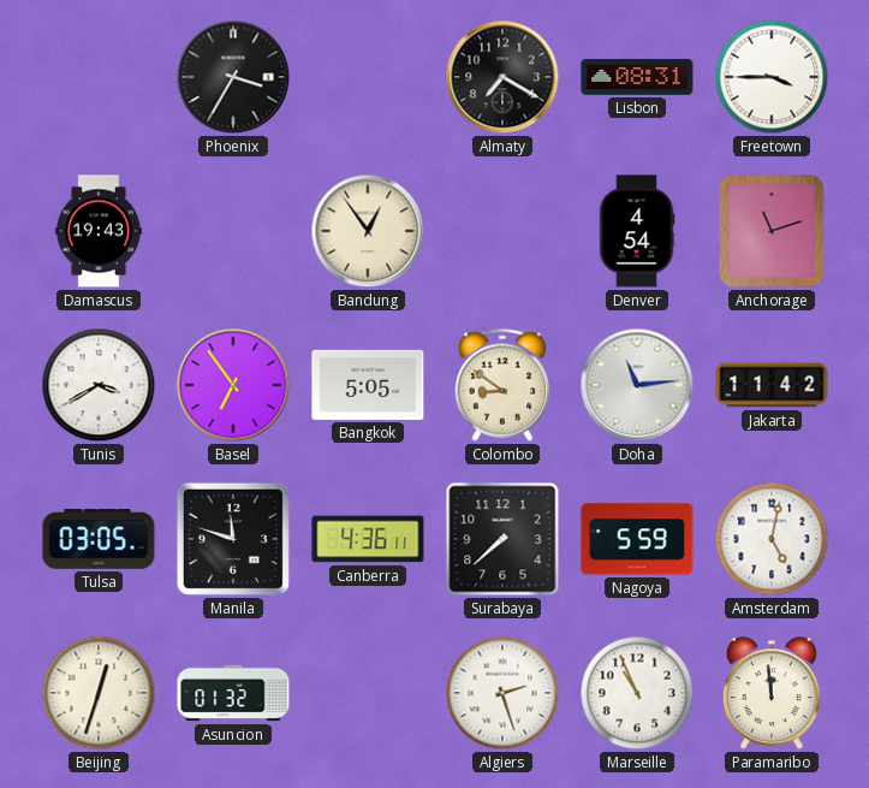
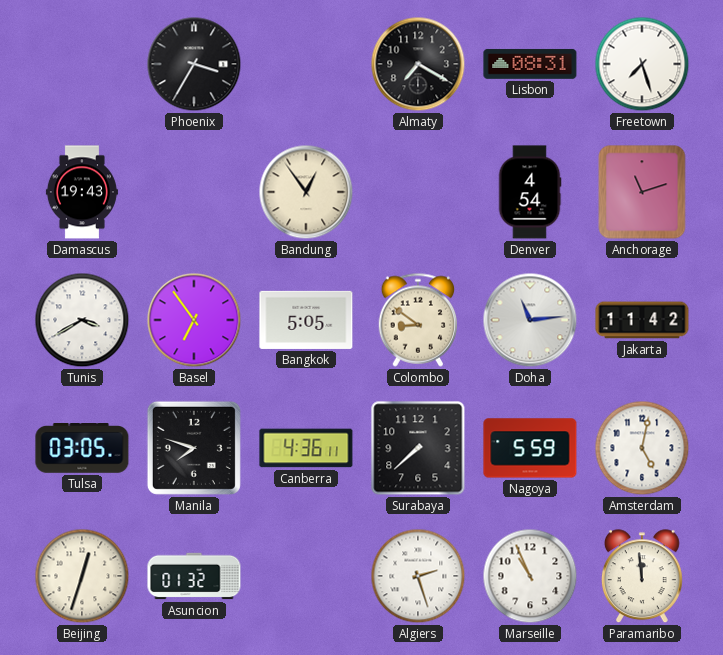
Freetown: 3:45 -> 7:27
Manila: 11:48 -> 7:48
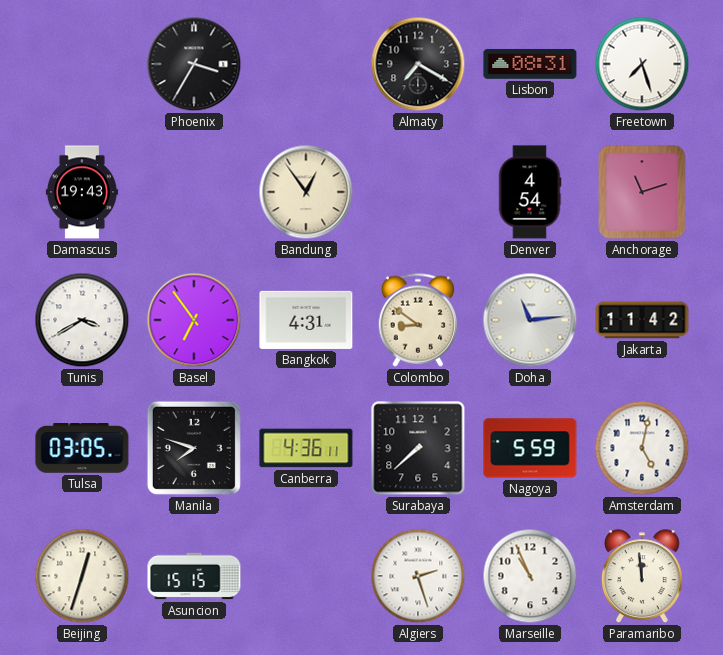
Bangkok: 5:05 -> 4:31
Asuncion: 01:32 -> 15:15
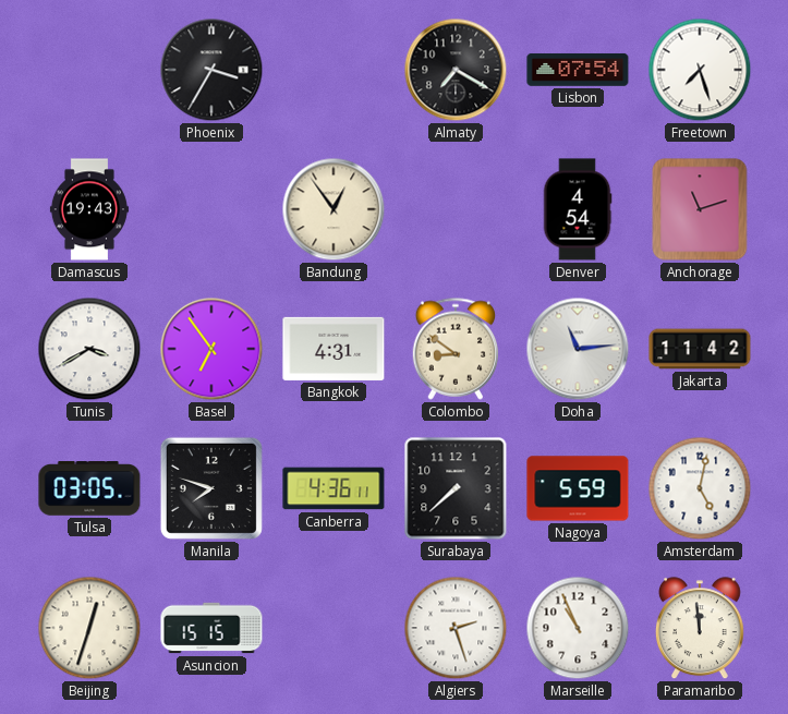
Lisbon: 08:31 -> 07:54
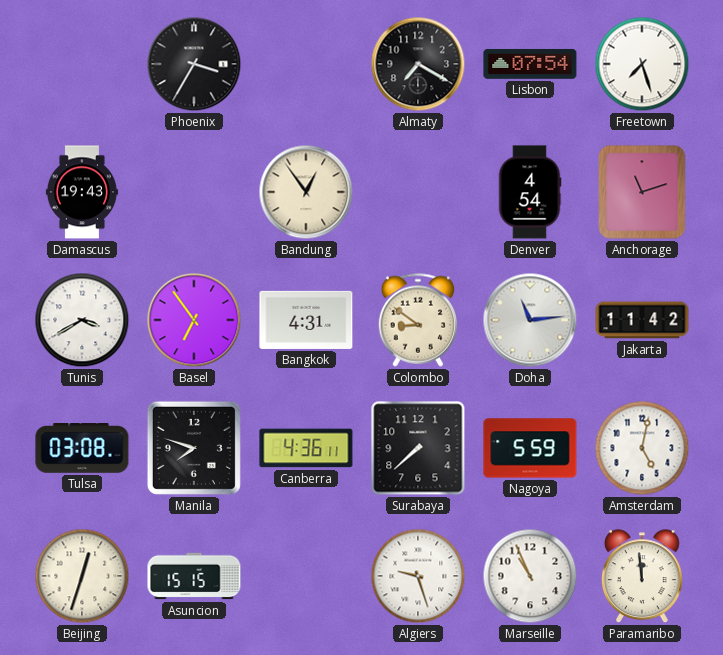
Tulsa: 03:05 -> 03:08
Algiers: 2:27 -> 9:27
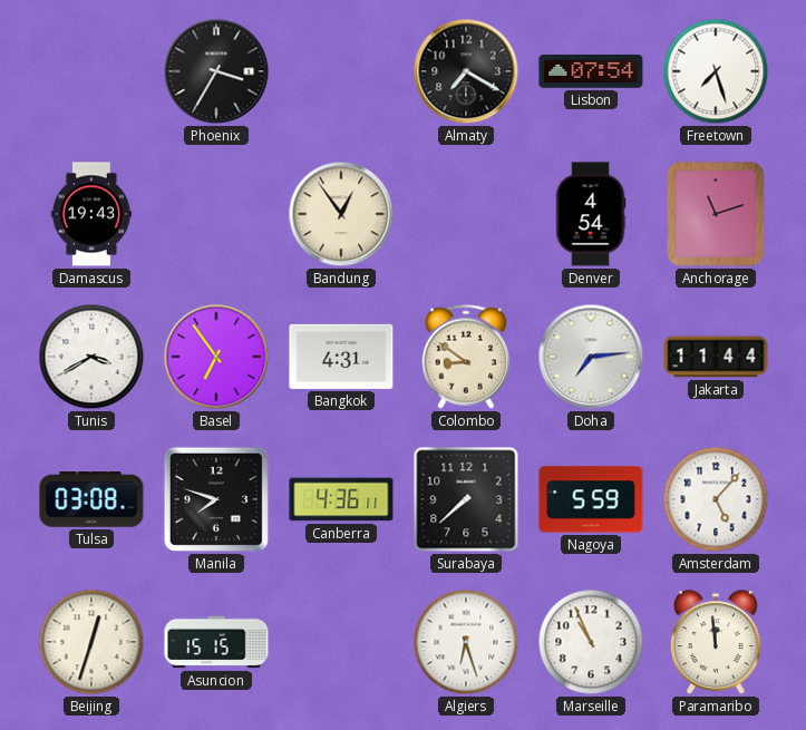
Doha: 11:14 -> 7:14
Jakarta: 11:42 -> 11:44
Amsterdam: 5:02 -> 5:07
Algiers: 9:27 -> 6:27
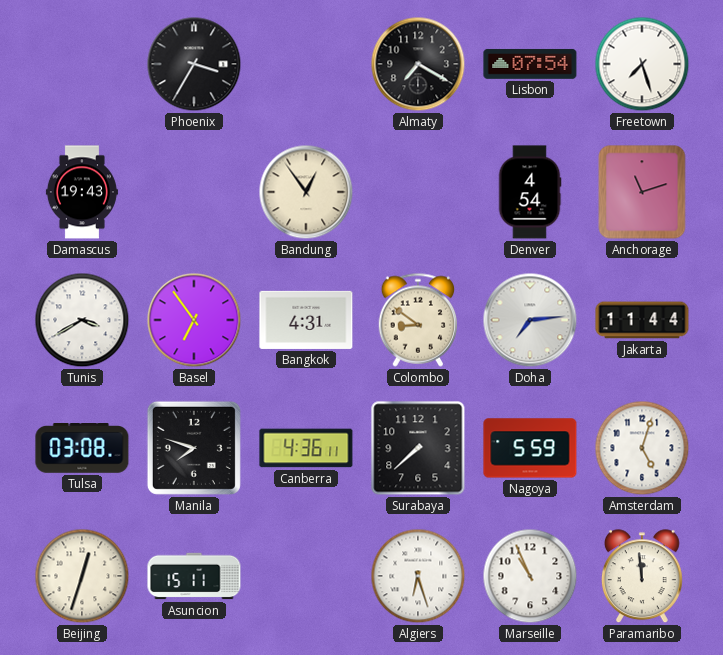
Amsterdam: 5:07 -> 5:03
Asuncion: 15:15 -> 15:11
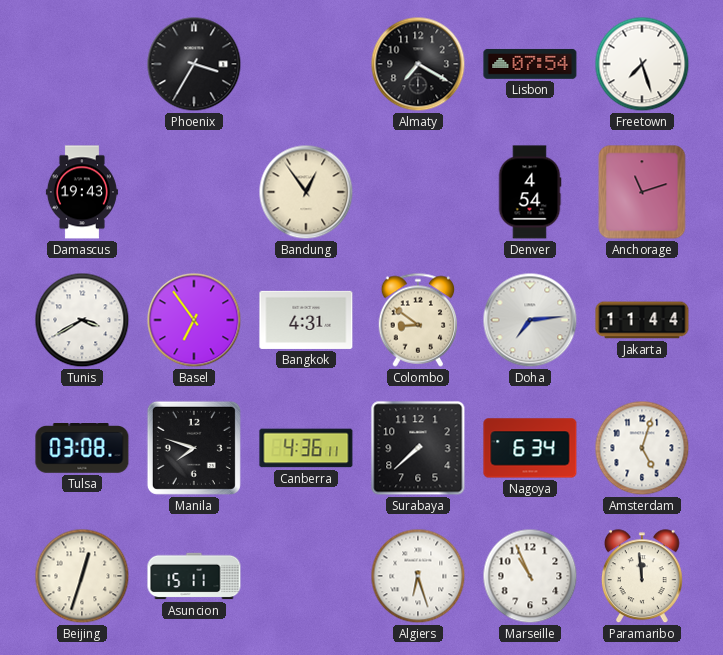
Nagoya: 5:59 -> 6:34
